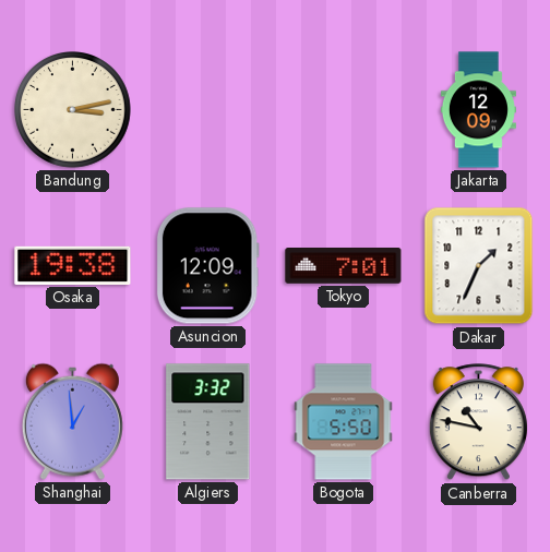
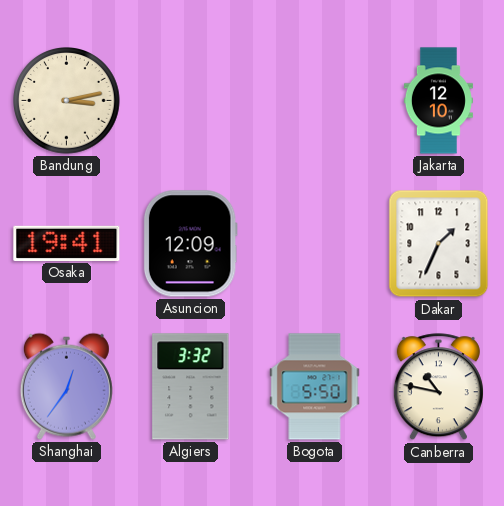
Jakarta: 12:09 -> 12:10
Osaka: 19:38 -> 19:41
Tokyo: 7:01 -> none
Shanghai: 12:59 -> 12:36
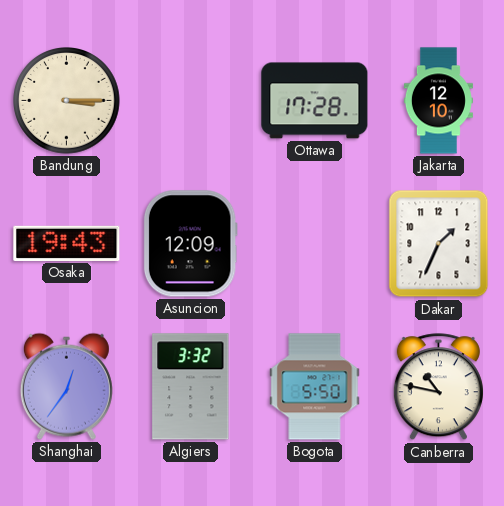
Bandung: 3:13 -> 3:15
Ottawa: none -> 17:28
Osaka: 19:41 -> 19:43
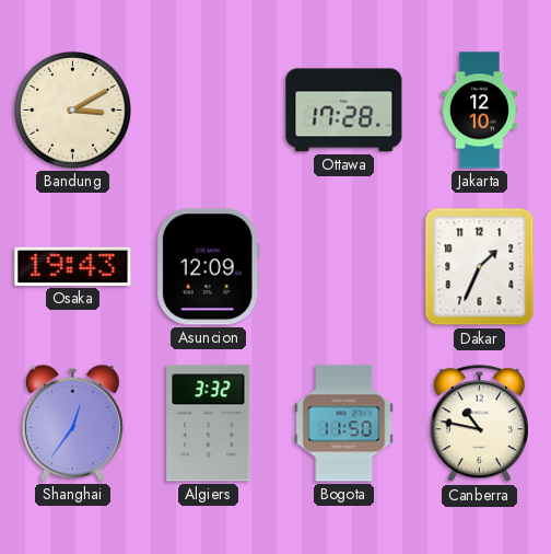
Bandung: 3:15 -> 3:10
Bogota: 5:50 -> 11:50
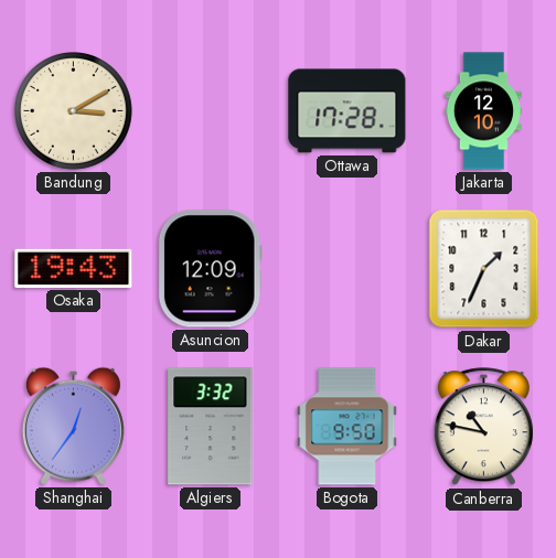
Bogota: 11:50 -> 9:50
